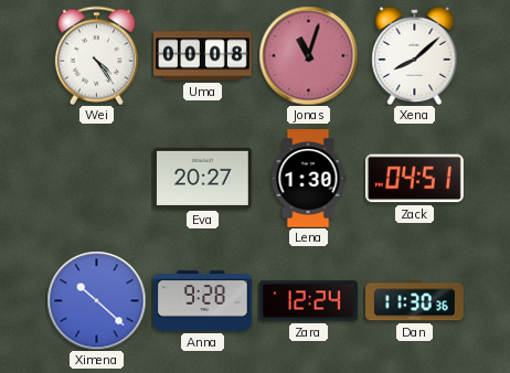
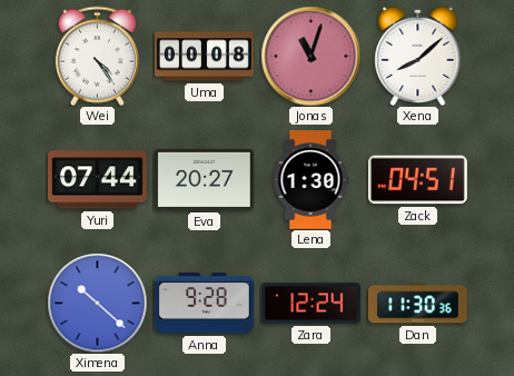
Yuri: none -> 07:44
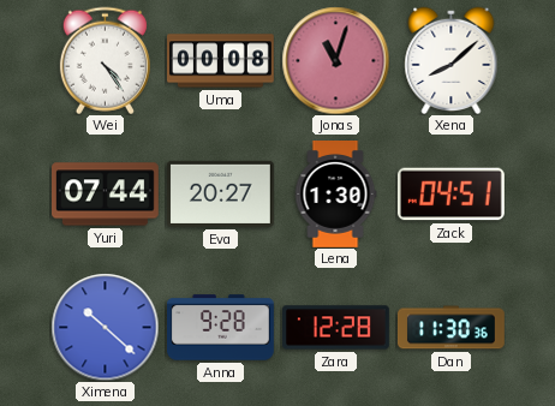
Zara: 12:24 -> 12:28
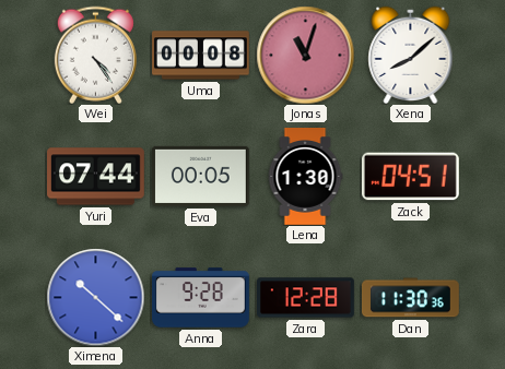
Eva: 20:27 -> 00:05
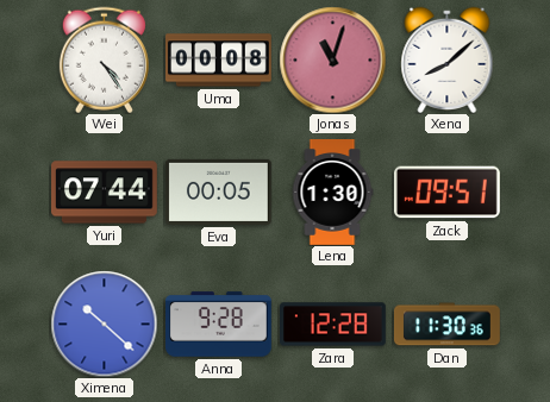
Zack: 04:51 -> 09:51
